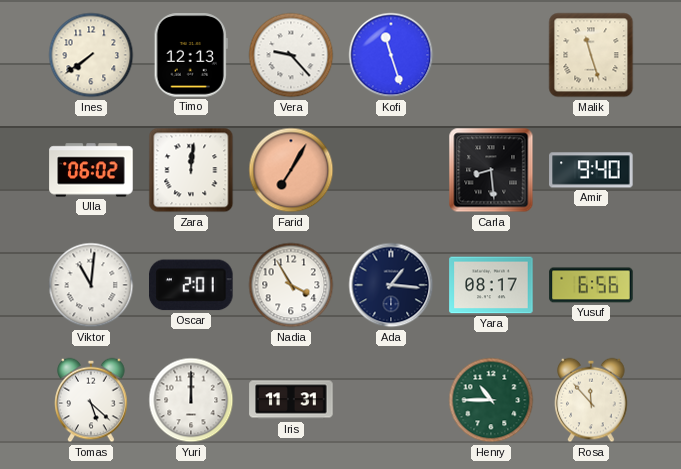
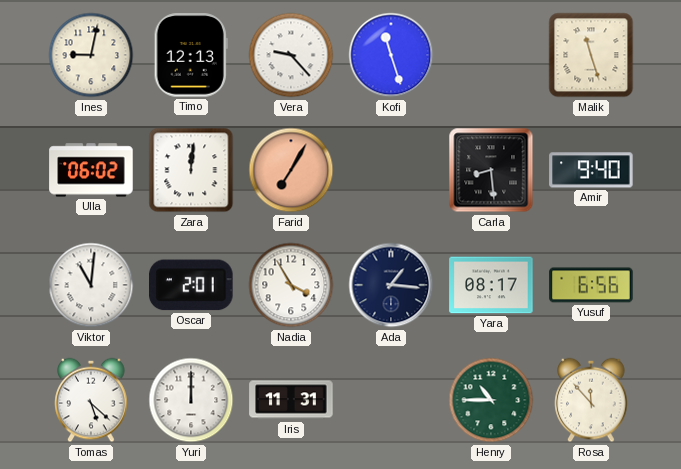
Ines: 7:39 -> 9:02
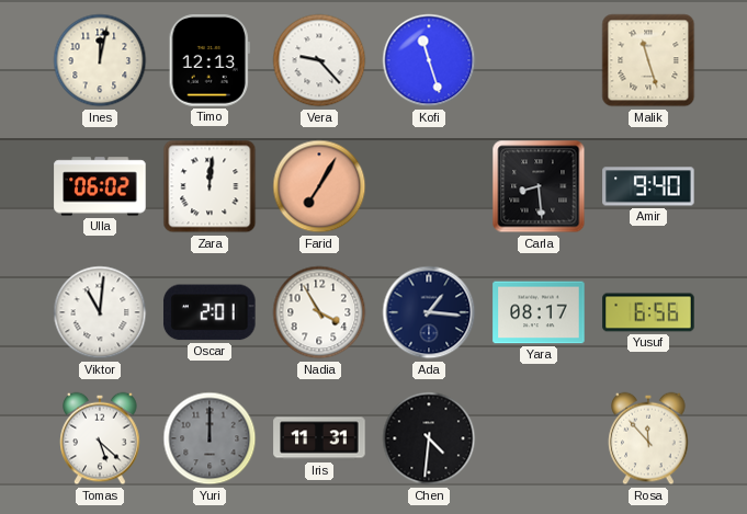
Ines: 9:02 -> 12:02
Yuri dial: white -> grey
Chen: none -> 4:31
Henry: 10:45 -> none
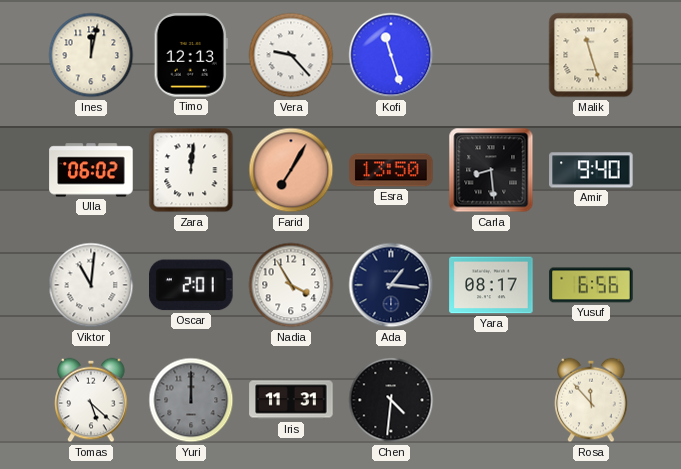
Esra: none -> 13:50
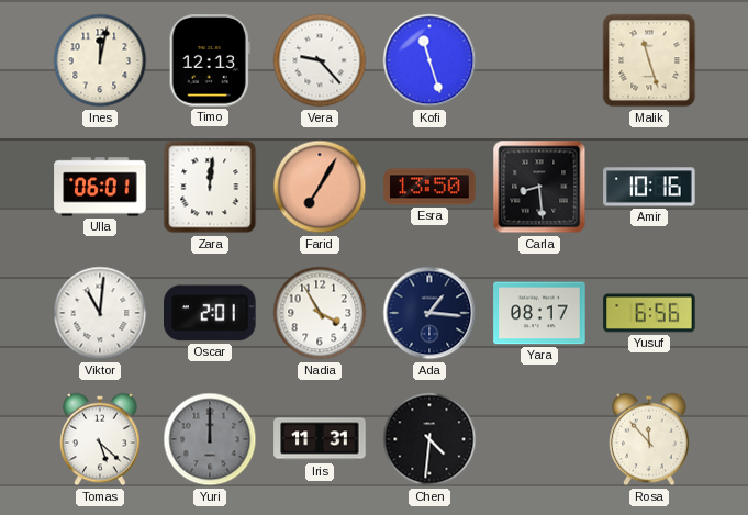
Ulla: 06:02 -> 06:01
Amir: 9:40 -> 10:16
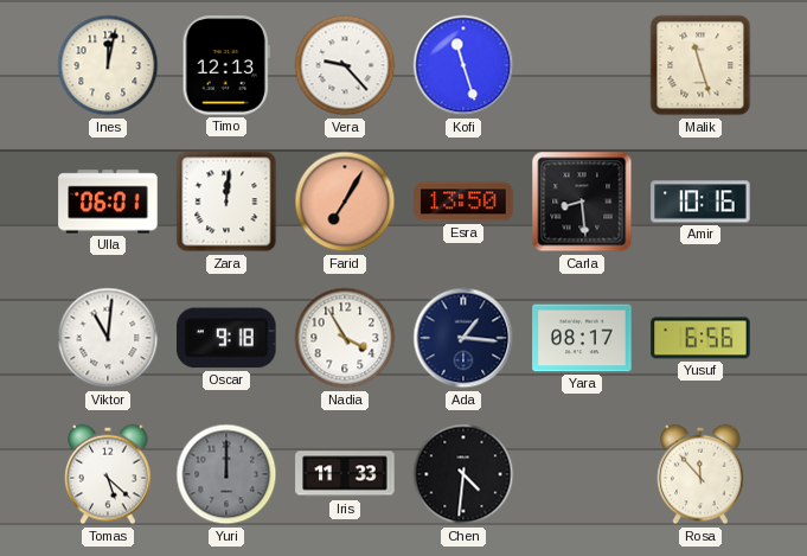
Oscar: 2:01 -> 9:18
Iris: 11:31 -> 11:33
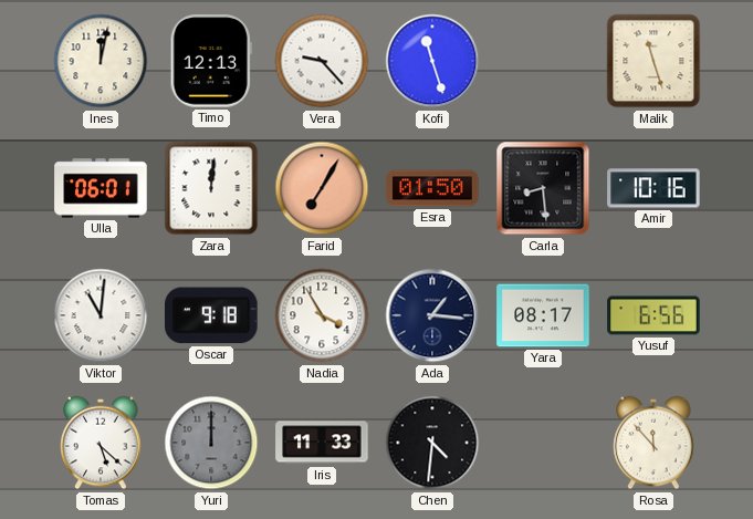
Esra: 13:50 -> 01:50
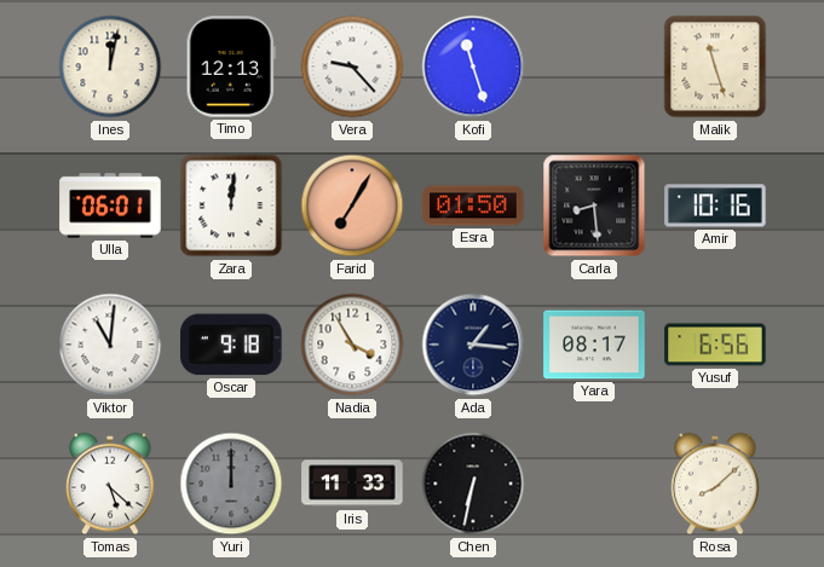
Chen: 4:31 -> 6:32
Rosa: 11:53 -> 8:08
